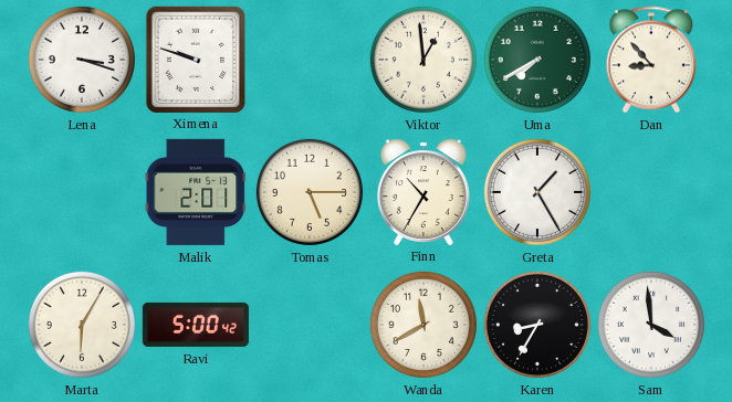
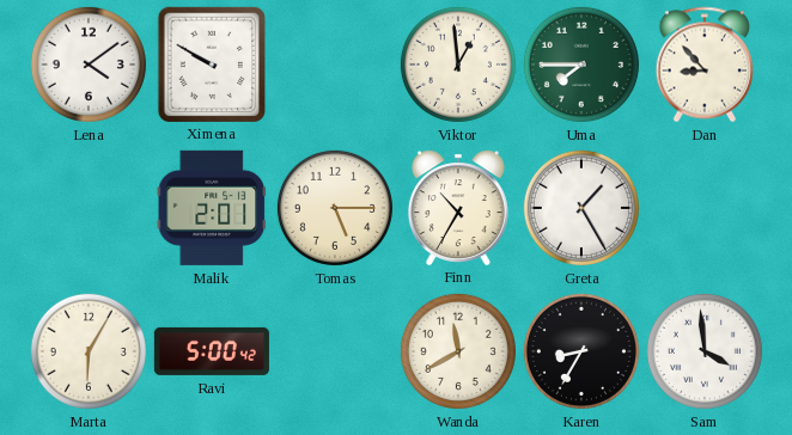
Lena: 3:18 -> 4:09
Ximena: 9:48 -> 9:50
Uma: 7:40 -> 7:45
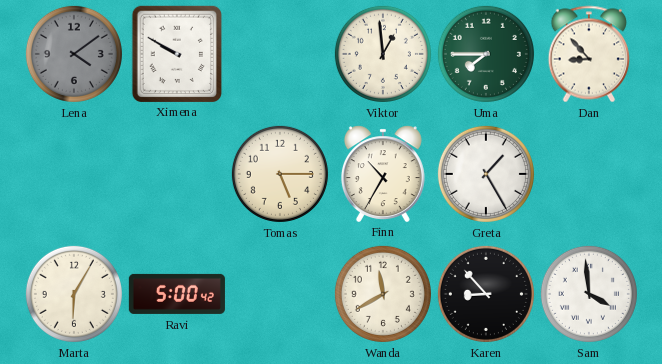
Lena dial: white -> grey
Malik: 2:01 -> none
Karen: 8:35 -> 8:53
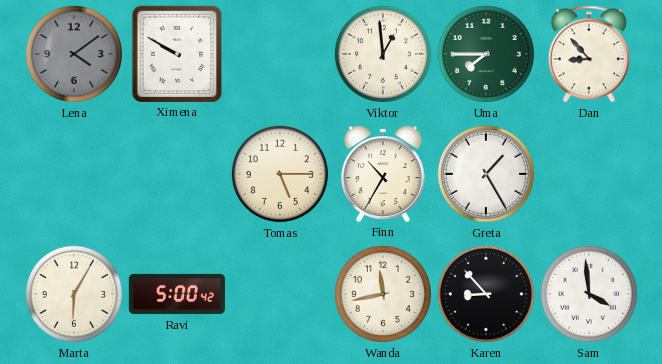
Wanda: 11:40 -> 11:43
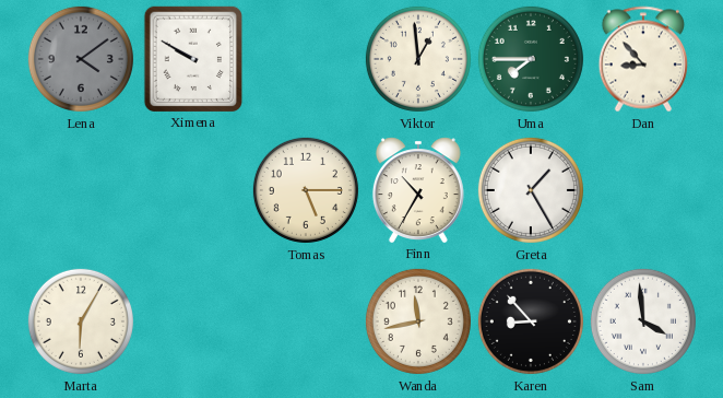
Ravi: 5:00 -> none
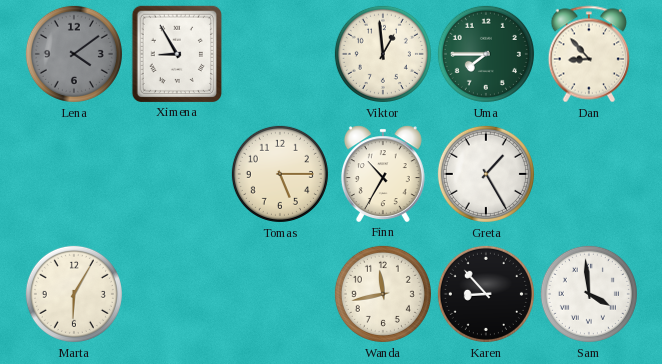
Ximena: 9:50 -> 8:55
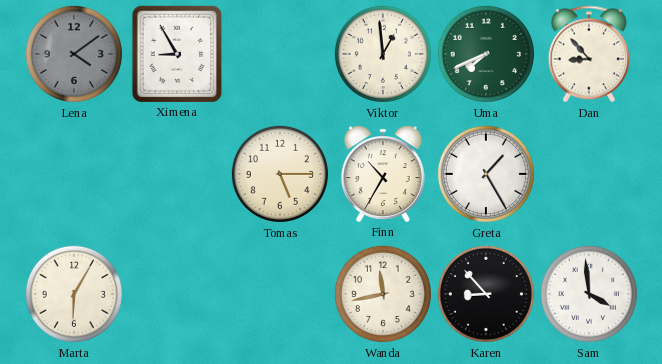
Uma: 7:45 -> 7:41
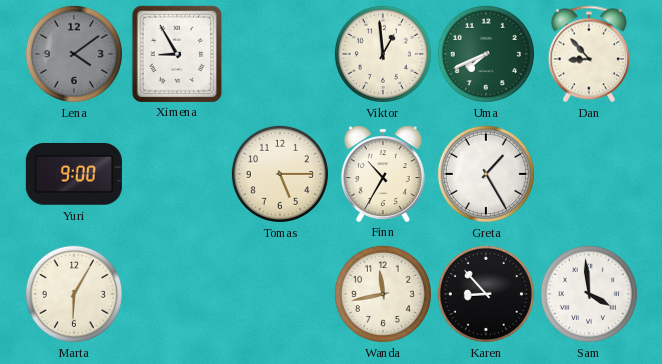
Yuri: none -> 9:00
